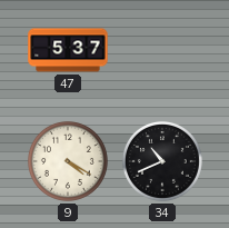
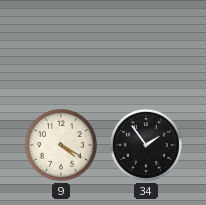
47: 5:37 -> none
34: 10:41 -> 1:54
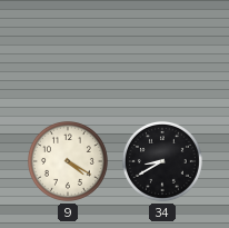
34: 1:54 -> 8:40
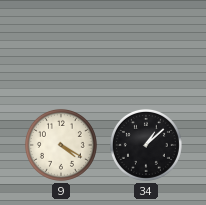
34: 8:40 -> 1:08
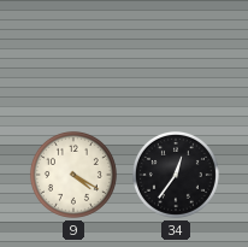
34: 1:08 -> 12:36
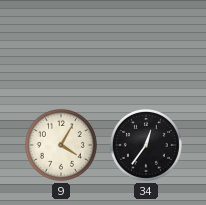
9: 4:20 -> 4:05
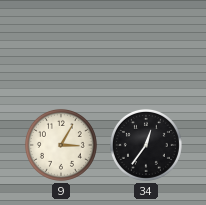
9: 4:05 -> 3:05
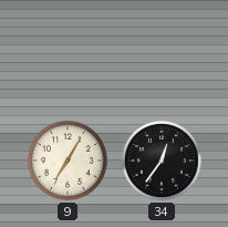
9: 3:05 -> 7:05
